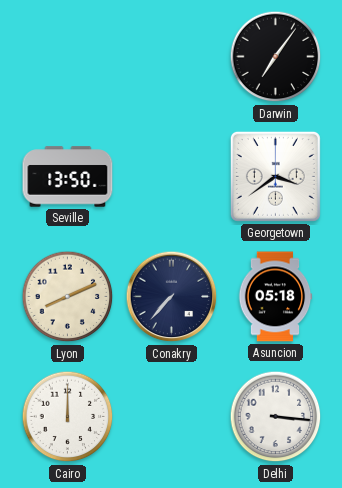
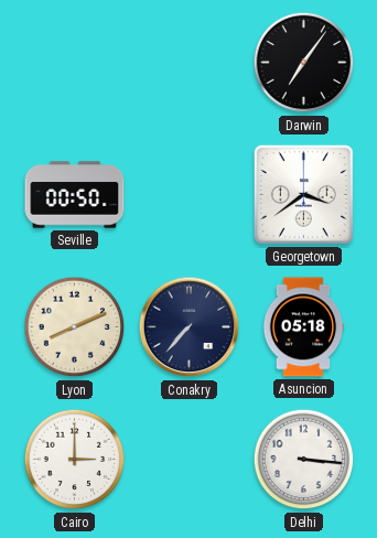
Seville: 13:50 -> 00:50
Cairo: 12:00 -> 3:00
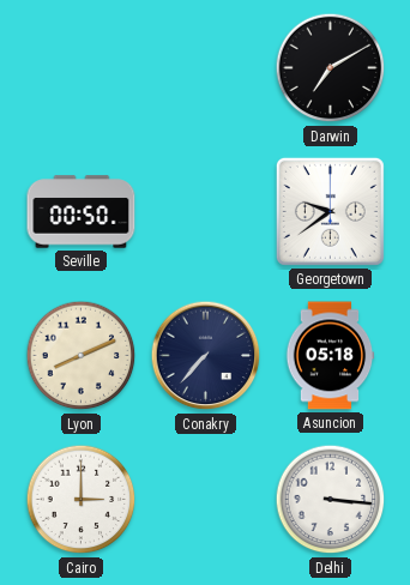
Darwin: 7:06 -> 7:10
Georgetown: 3:39 -> 9:39
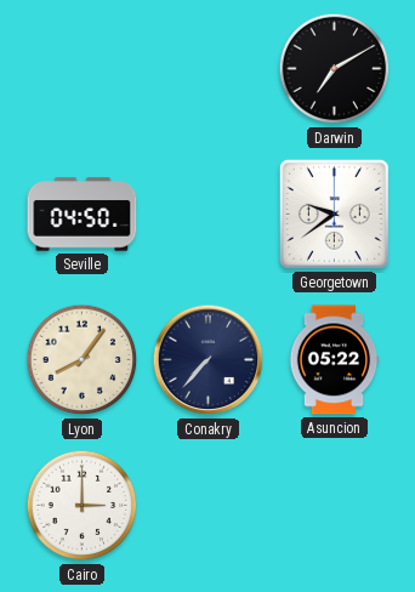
Seville: 00:50 -> 04:50
Lyon: 8:11 -> 8:06
Asuncion: 05:18 -> 05:22
Delhi: 3:16 -> none
